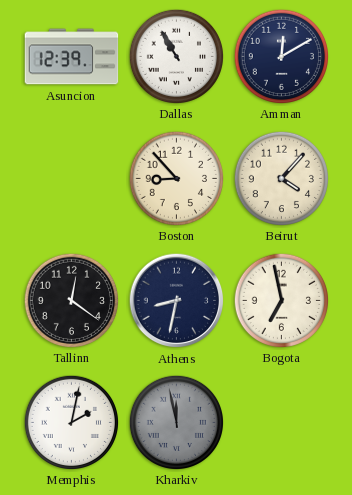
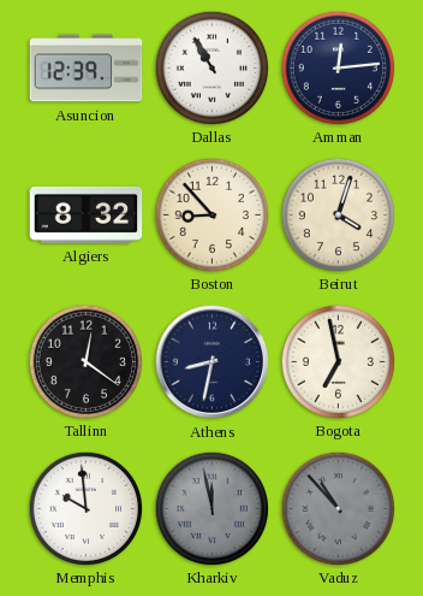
Amman: 12:10 -> 12:14
Algiers: none -> 8:32
Beirut: 4:07 -> 4:03
Memphis: 2:02 -> 9:59
Vaduz: none -> 10:53
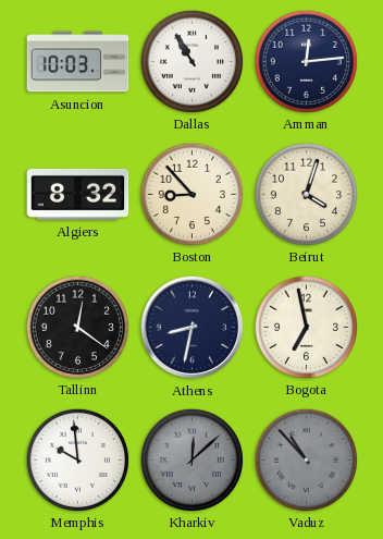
Asuncion: 12:39 -> 10:03
Kharkiv: 11:58 -> 12:08
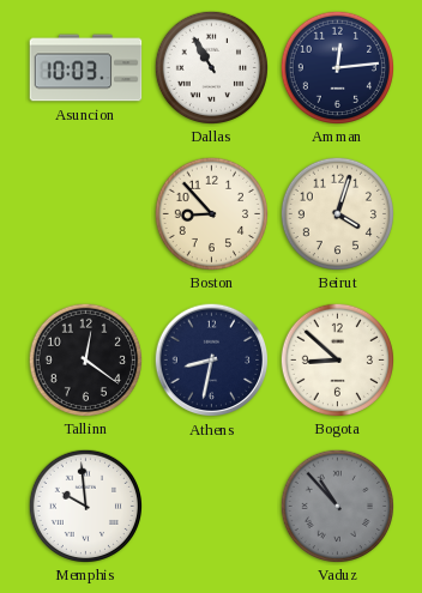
Algiers: 8:32 -> none
Bogota: 6:58 -> 8:52
Kharkiv: 12:08 -> none
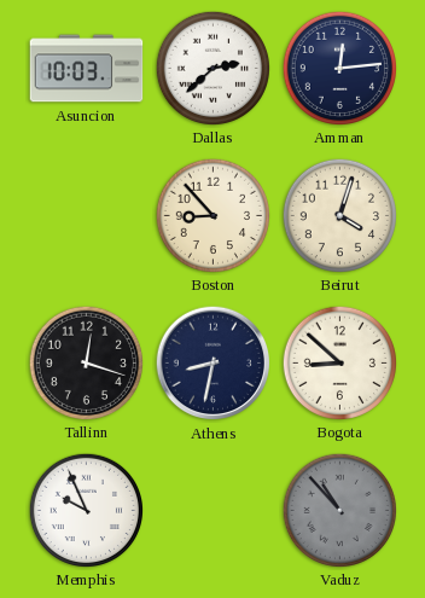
Dallas: 10:55 -> 2:38
Tallinn: 12:21 -> 12:18
Memphis: 9:59 -> 9:56
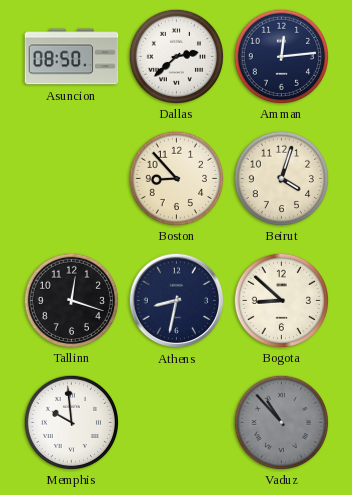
Asuncion: 10:03 -> 08:50
Memphis: 9:56 -> 9:59
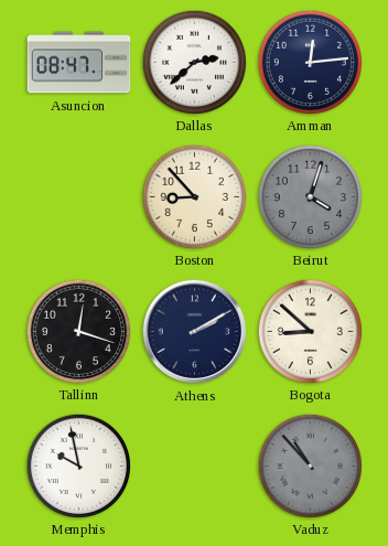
Asuncion: 08:50 -> 08:47
Beirut dial: cream -> grey
Athens: 8:32 -> 2:10
Memphis: 9:59 -> 9:58
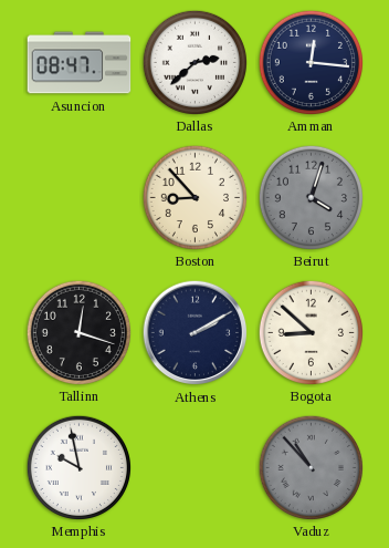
Amman: 12:14 -> 12:16
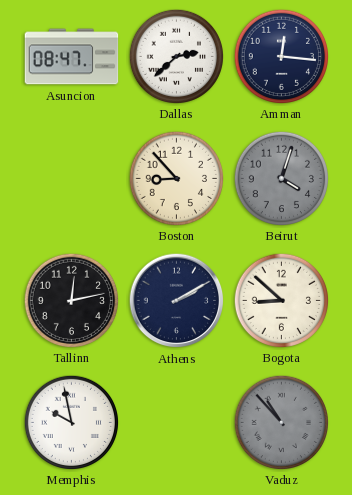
Tallinn: 12:18 -> 12:13
